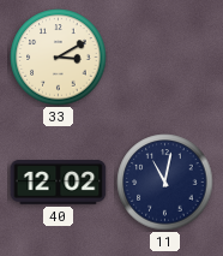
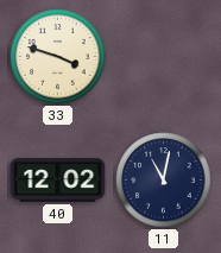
33: 3:10 -> 3:48
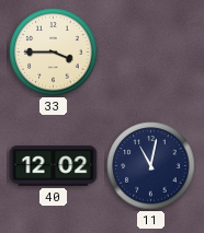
33: 3:48 -> 3:45
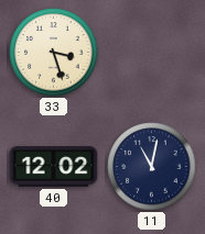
33: 3:45 -> 3:27
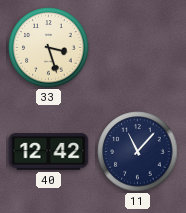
40: 12:02 -> 12:42
11: 11:02 -> 11:07
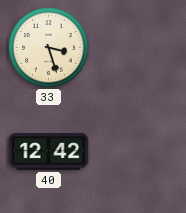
11: 11:07 -> none
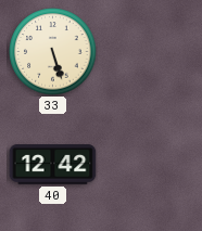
33: 3:27 -> 5:27
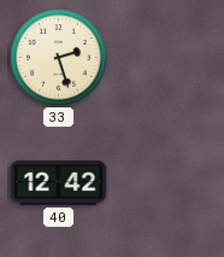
33: 5:27 -> 2:27
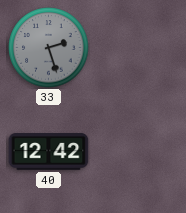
33 dial: cream -> grey
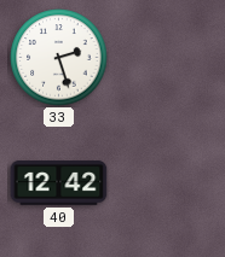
33 dial: grey -> white
